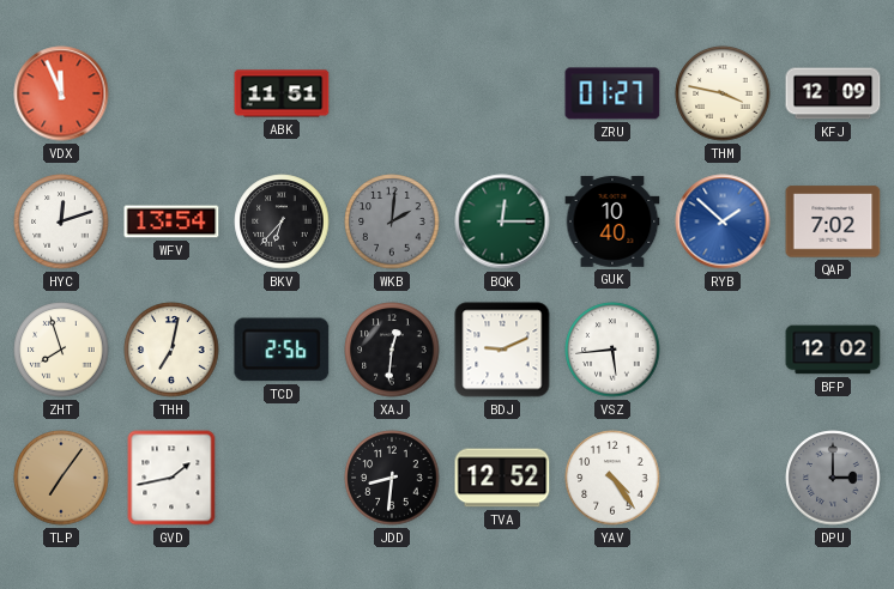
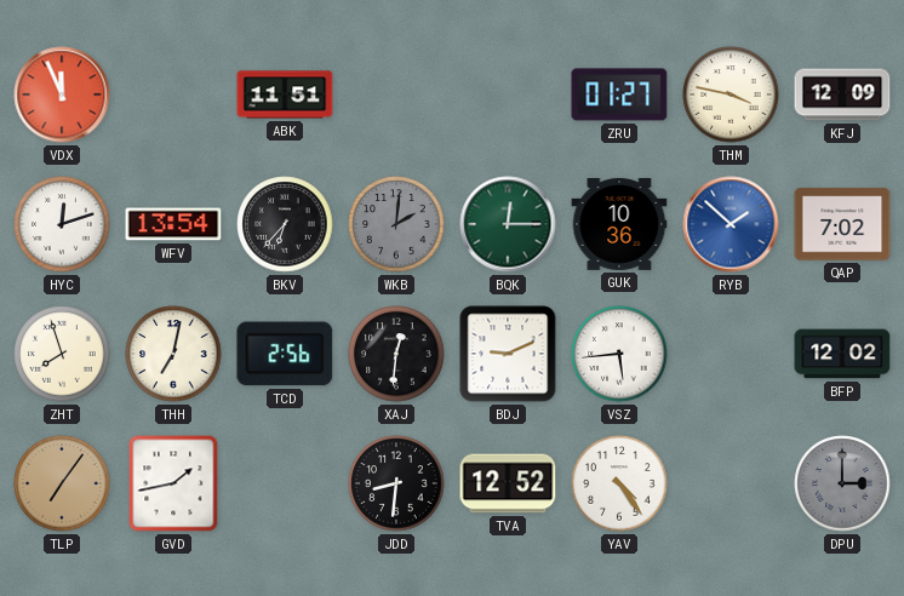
GUK: 10:40 -> 10:36
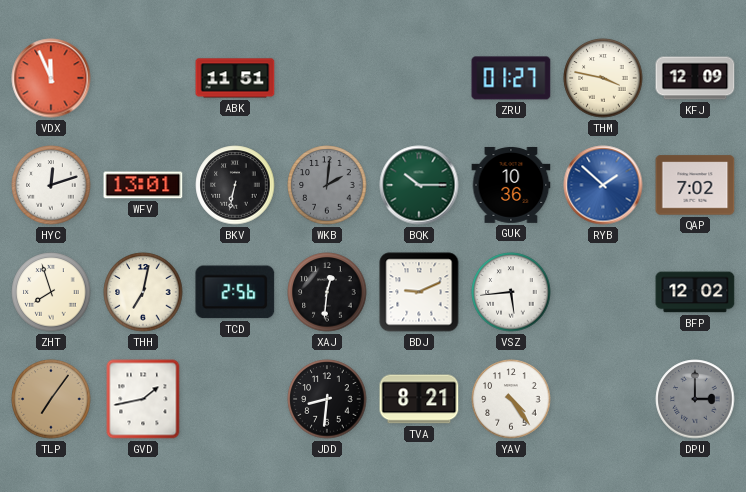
WFV: 13:54 -> 13:01
BKV: 6:37 -> 6:32
BQK: 12:15 -> 10:15
TVA: 12:52 -> 8:21
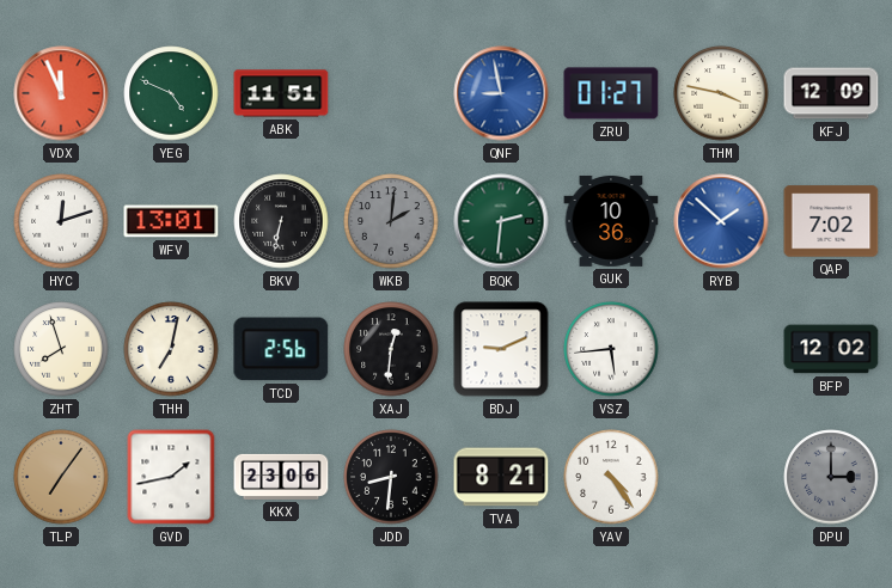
YEG: none -> 4:49
QNF: none -> 8:58
BQK: 10:15 -> 2:31
KKX: none -> 23:06
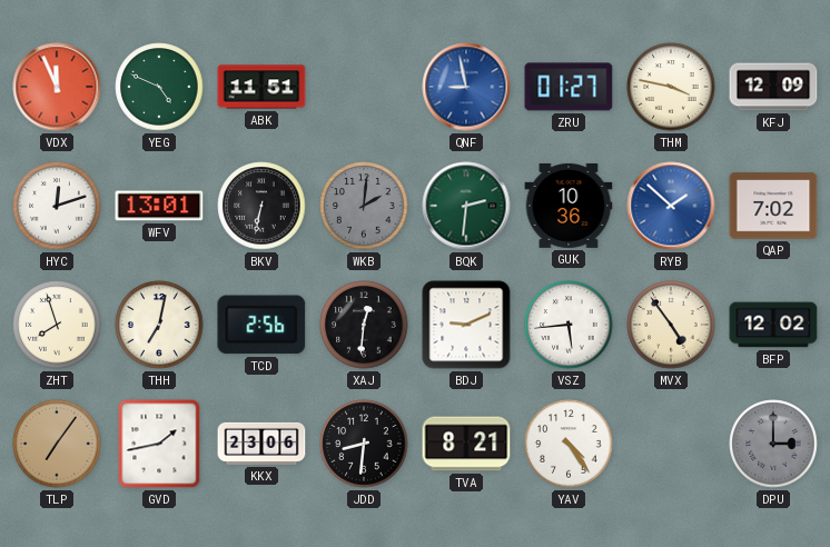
MVX: none -> 4:54
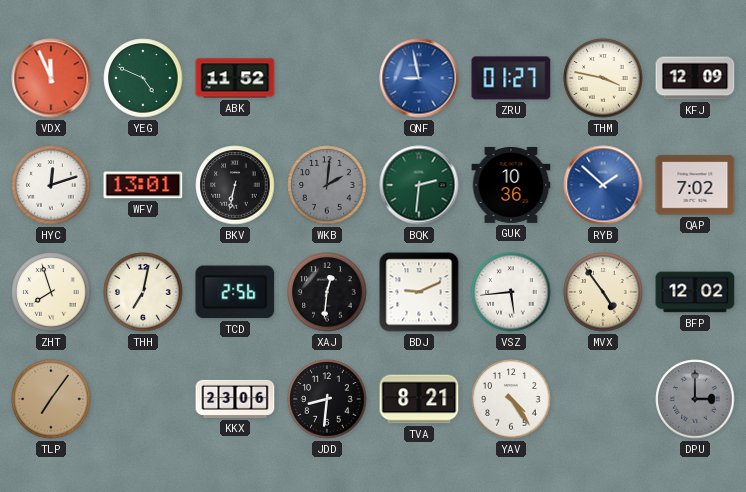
ABK: 11:51 -> 11:52
GVD: 1:43 -> none
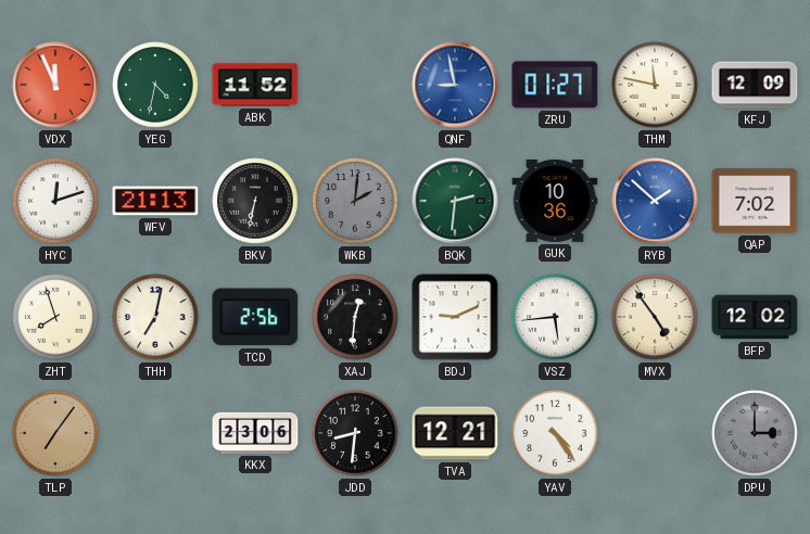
YEG: 4:49 -> 4:32
THM: 3:47 -> 11:47
WFV: 13:01 -> 21:13
TVA: 8:21 -> 12:21
